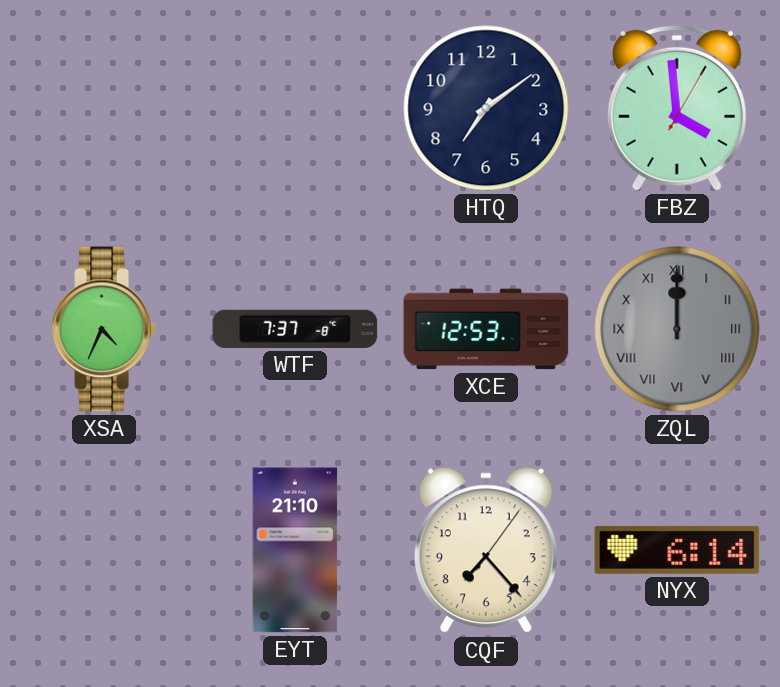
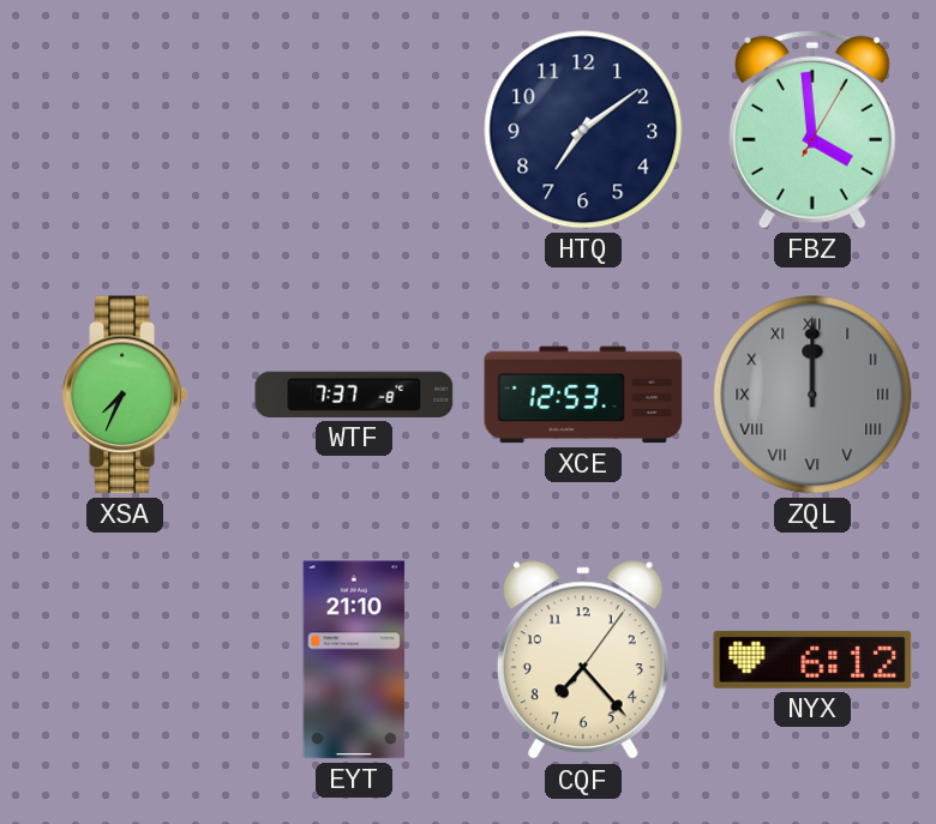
XSA: 4:34 -> 7:34
NYX: 6:14 -> 6:12
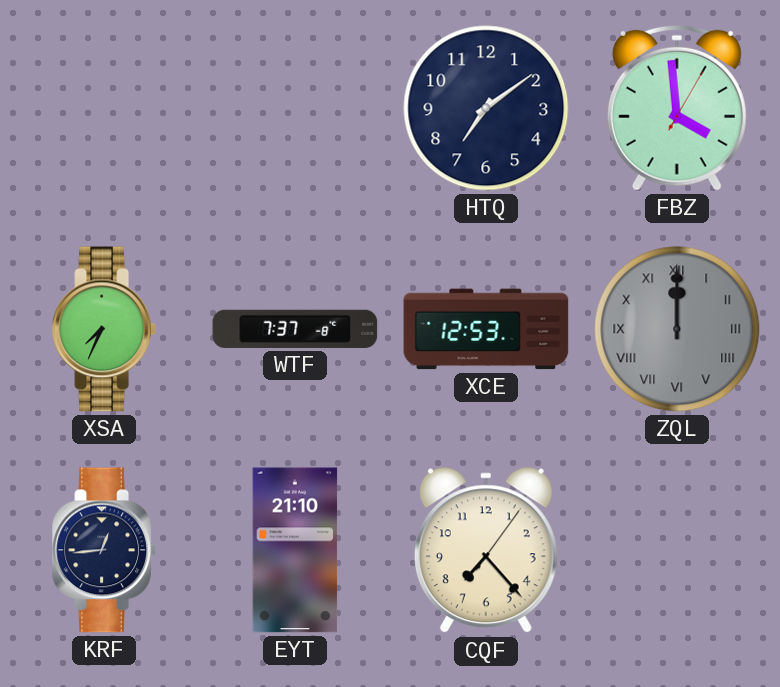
KRF: none -> 12:44
NYX: 6:12 -> none
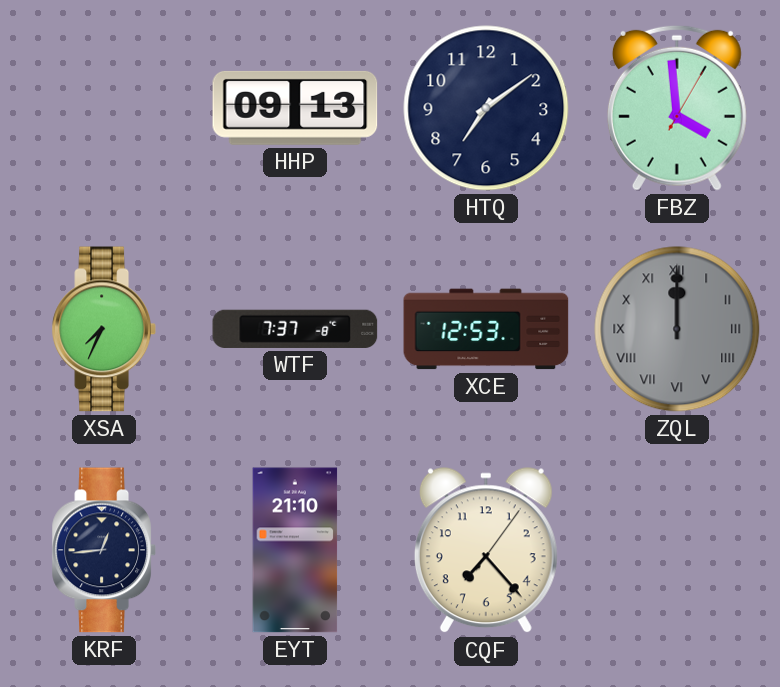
HHP: none -> 09:13
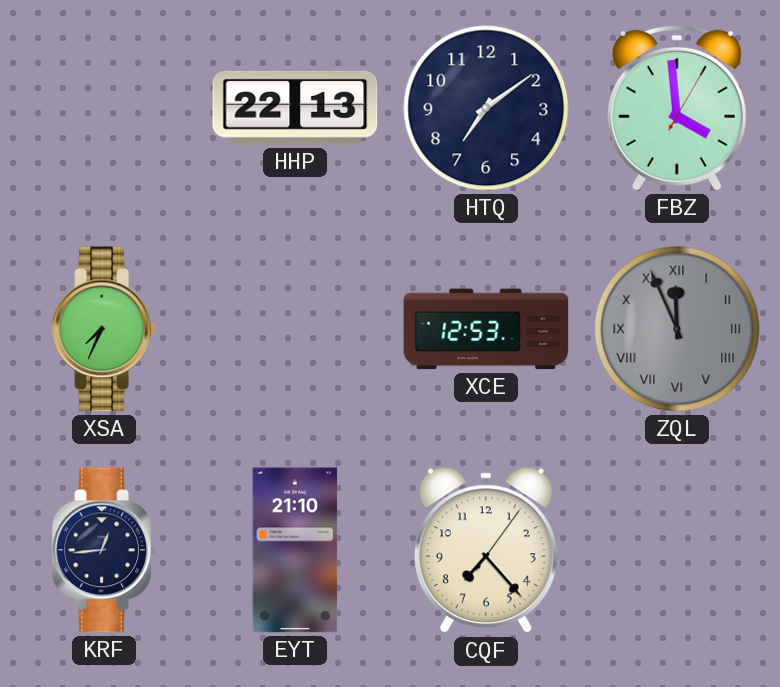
HHP: 09:13 -> 22:13
WTF: 7:37 -> none
ZQL: 12:00 -> 11:56
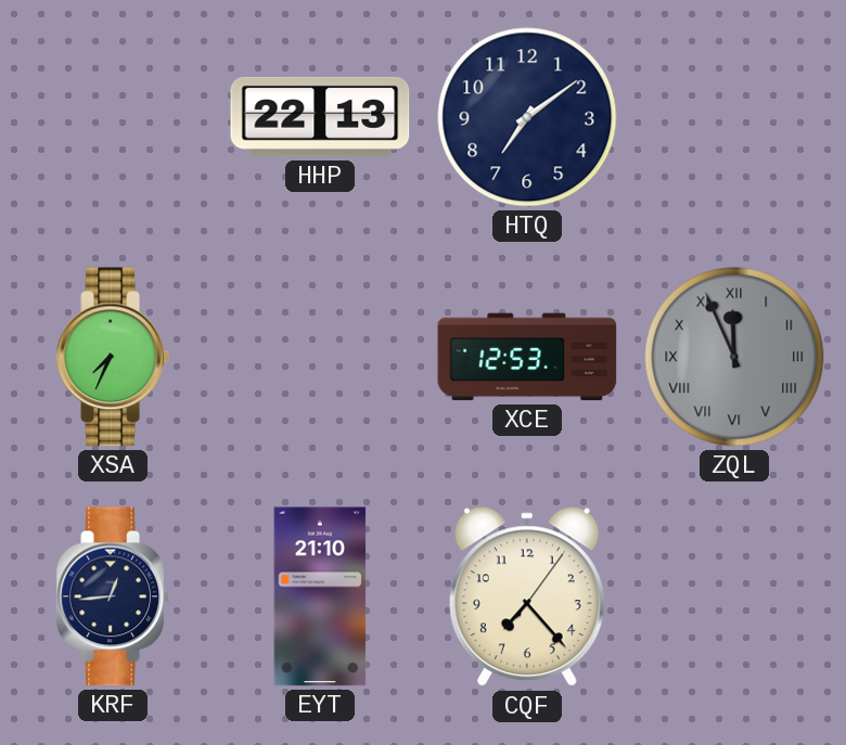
FBZ: 3:59 -> none
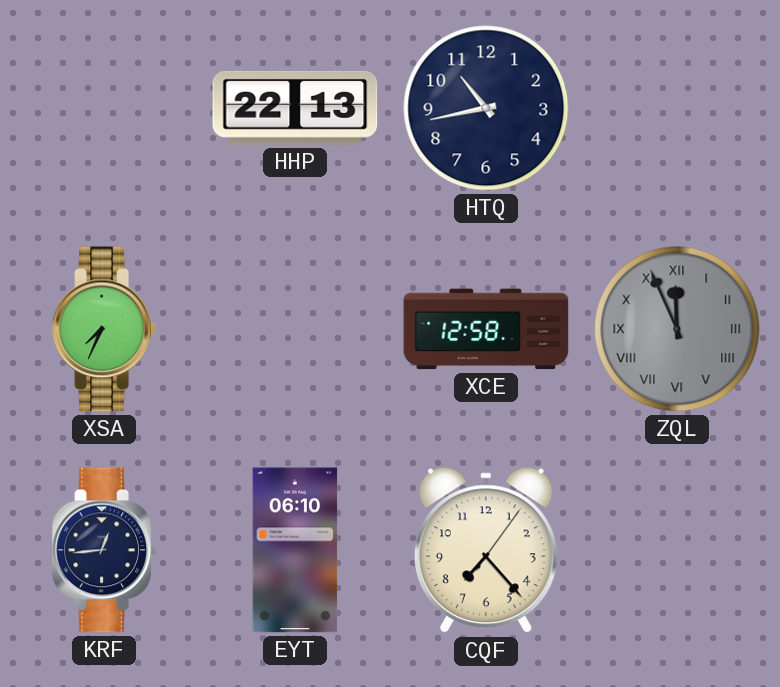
HTQ: 7:09 -> 10:43
XCE: 12:53 -> 12:58
EYT: 21:10 -> 06:10
